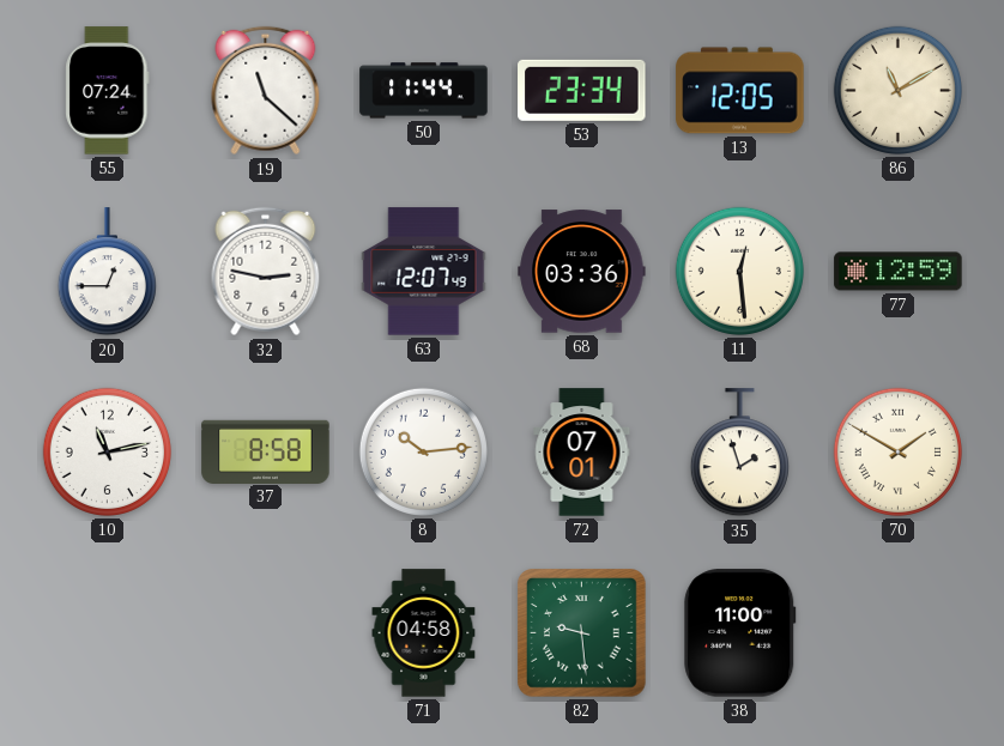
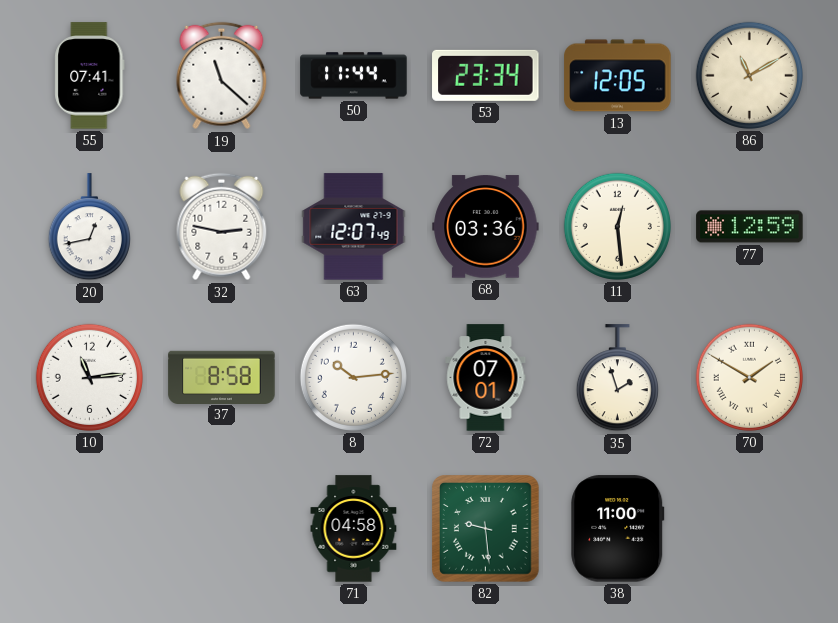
55: 07:24 -> 07:41
20: 12:45 -> 12:43
10: 11:13 -> 11:14
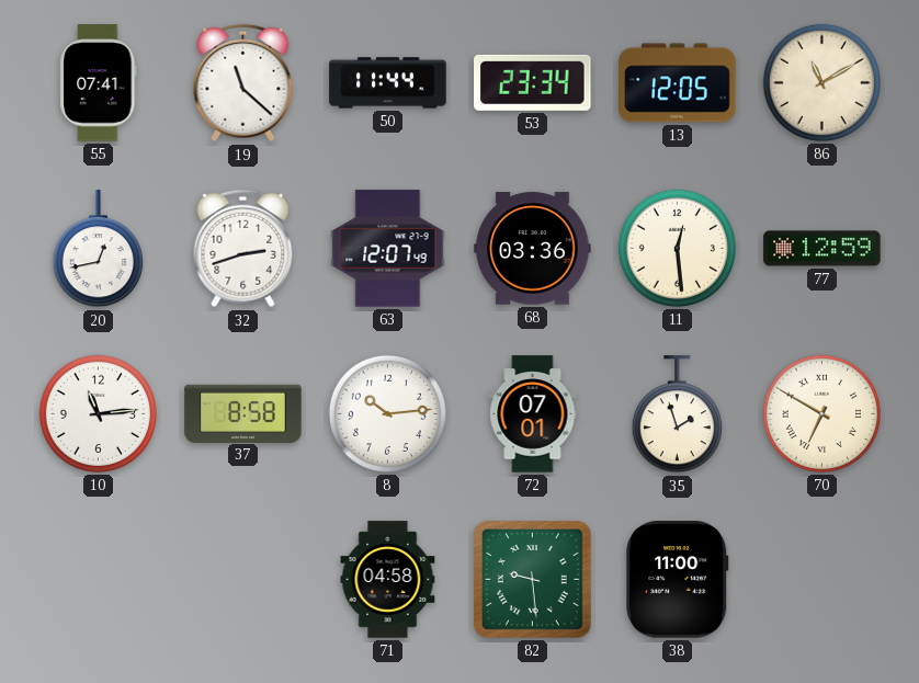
32: 2:47 -> 2:42
70: 1:50 -> 6:50
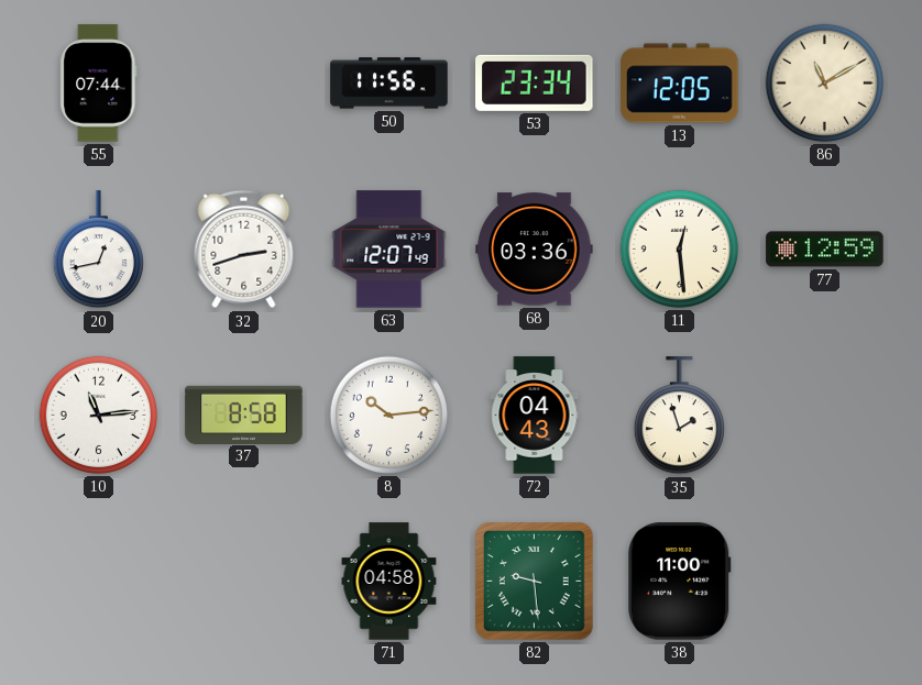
55: 07:41 -> 07:44
19: 11:22 -> none
50: 11:44 -> 11:56
72: 07:01 -> 04:43
70: 6:50 -> none
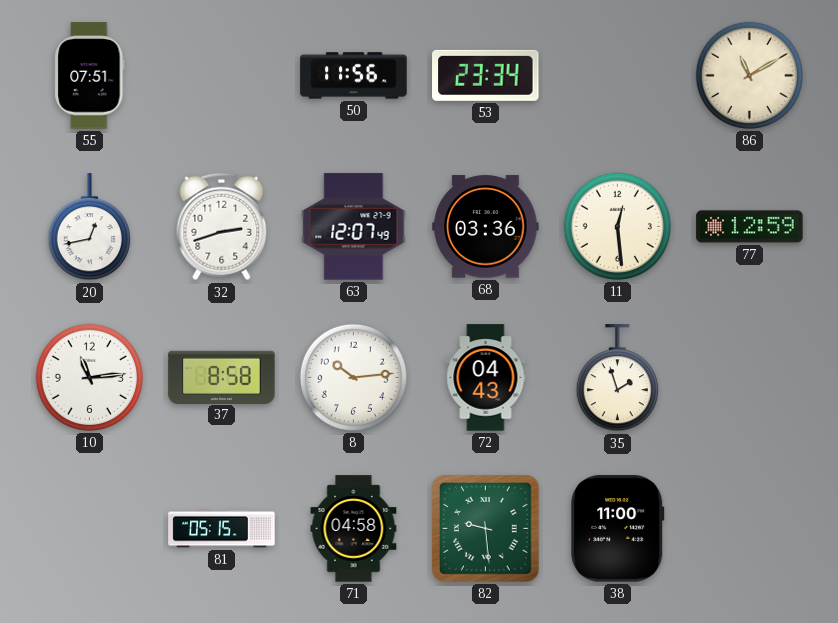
55: 07:44 -> 07:51
13: 12:05 -> none
81: none -> 05:15
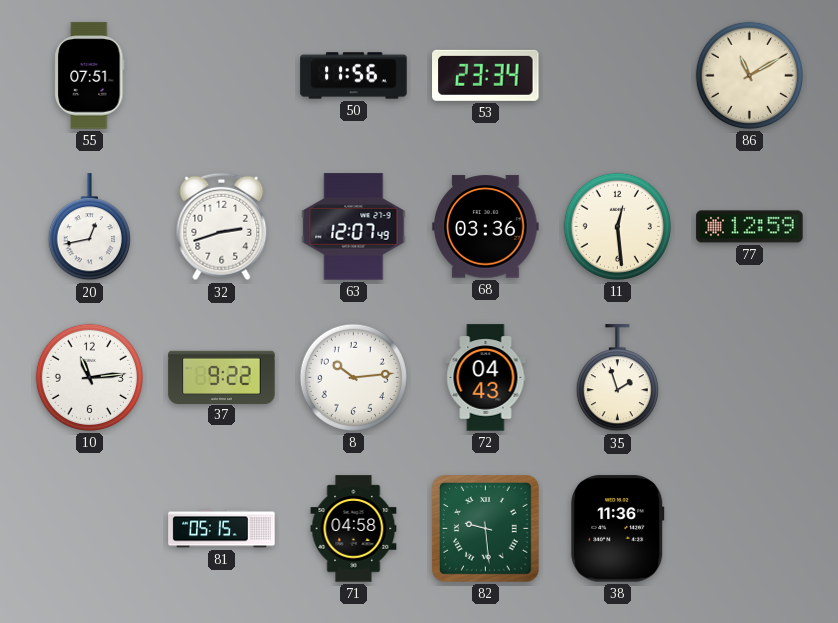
37: 8:58 -> 9:22
38: 11:00 -> 11:36
